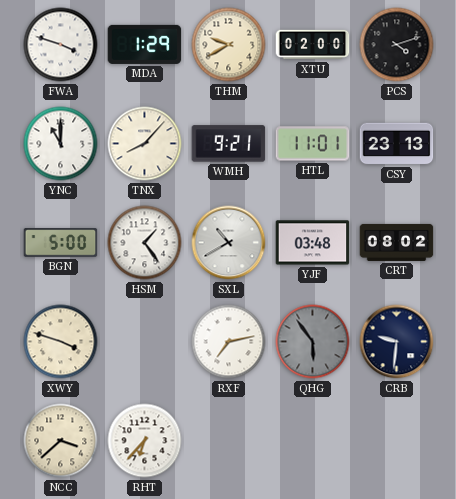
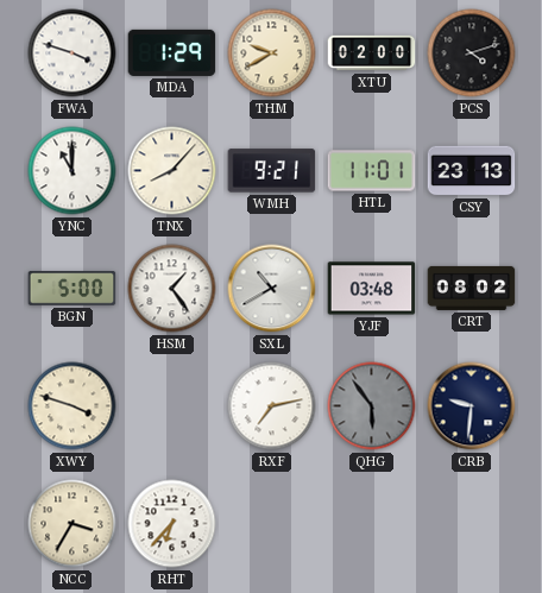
NCC: 3:38 -> 3:35
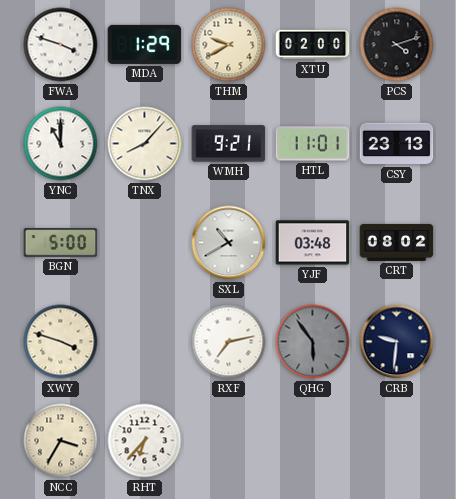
HSM: 1:24 -> none
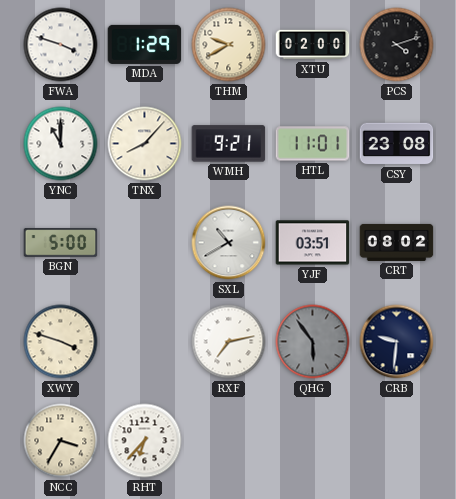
CSY: 23:13 -> 23:08
YJF: 03:48 -> 03:51
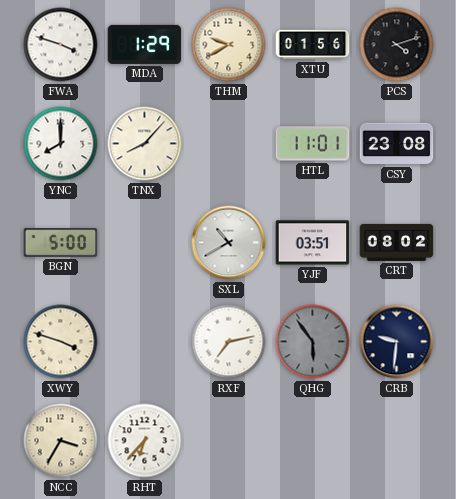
XTU: 02:00 -> 01:56
YNC: 11:00 -> 8:00
WMH: 9:21 -> none
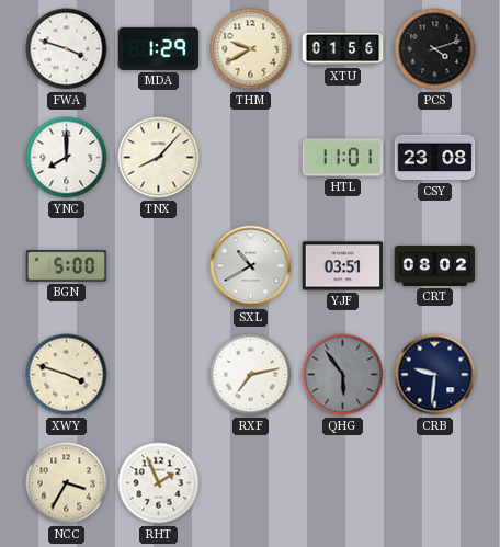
RHT: 6:37 -> 1:56
